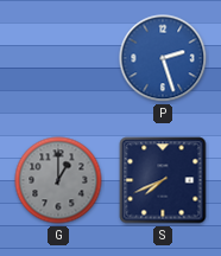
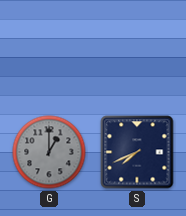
P: 2:27 -> none
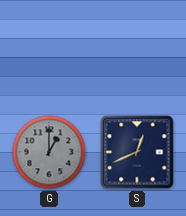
S: 7:41 -> 12:41
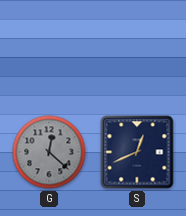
G: 1:00 -> 12:22
